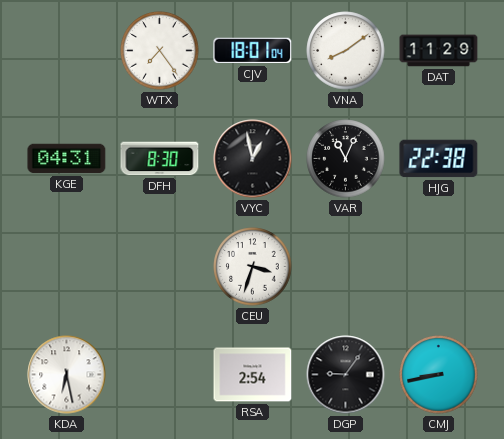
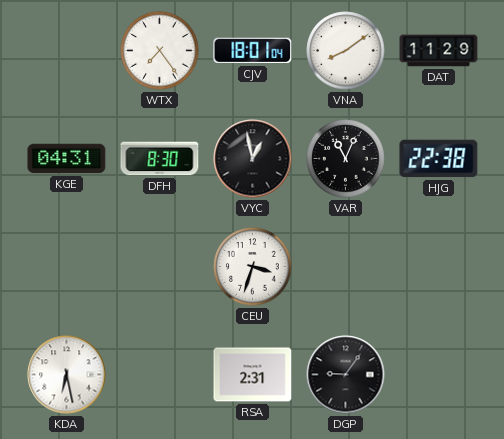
RSA: 2:54 -> 2:31
CMJ: 8:43 -> none
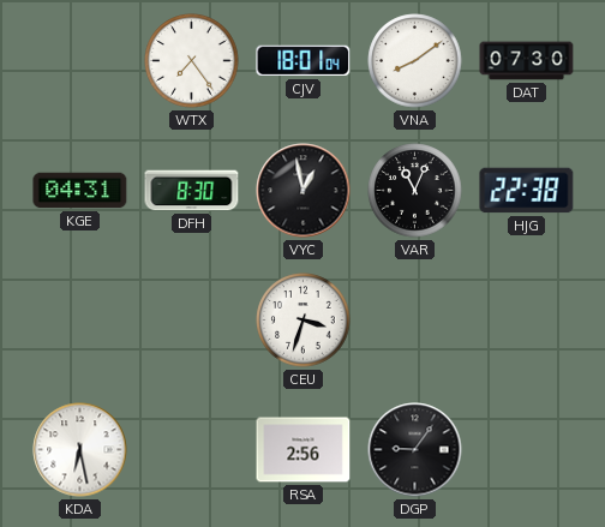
DAT: 11:29 -> 07:30
RSA: 2:31 -> 2:56
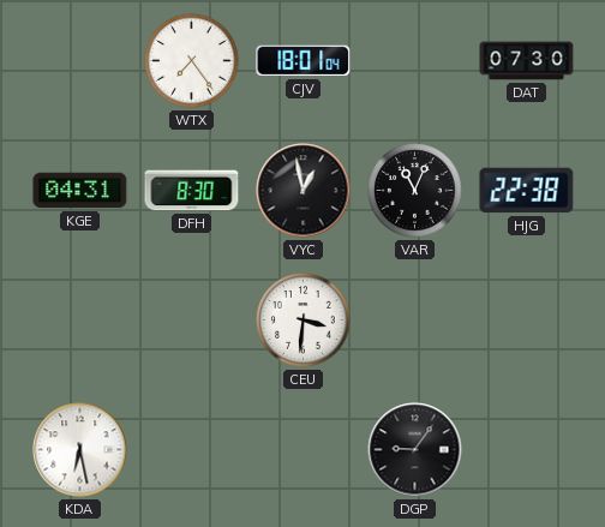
VNA: 8:09 -> none
CEU: 3:33 -> 3:31
RSA: 2:56 -> none
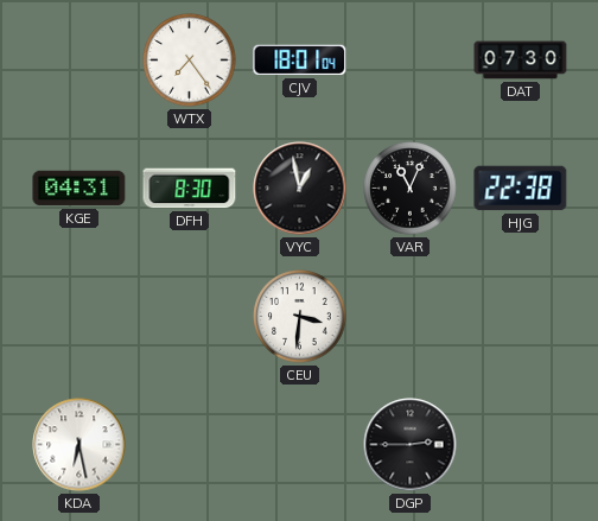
DGP: 9:06 -> 2:45
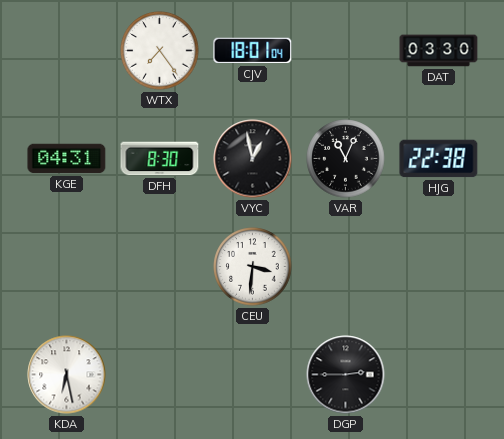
DAT: 07:30 -> 03:30
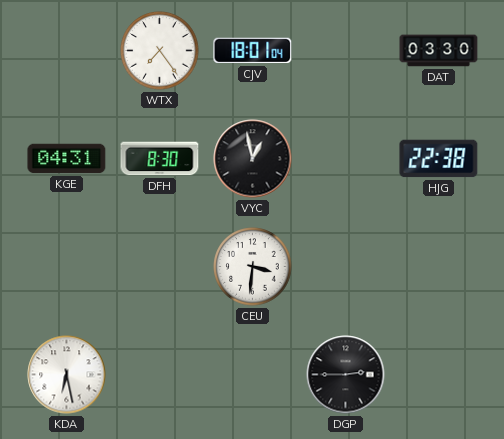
VAR: 11:04 -> none
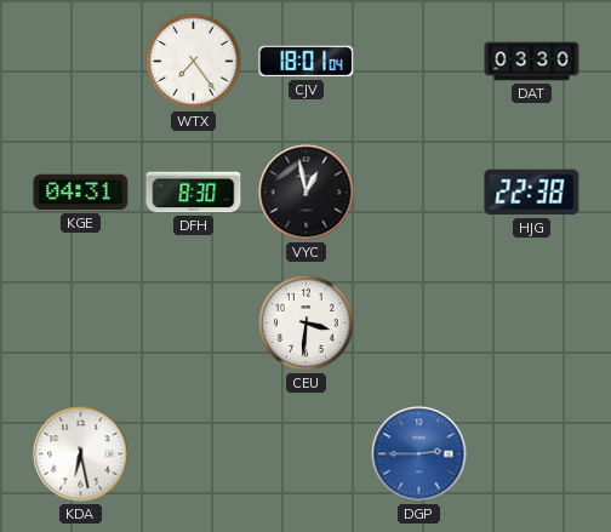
DGP dial: black -> blue
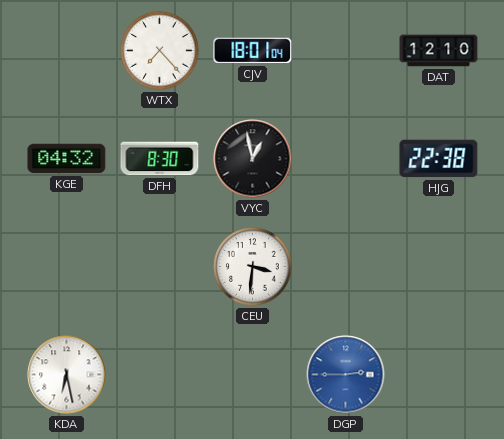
WTX: 7:24 -> 7:23
DAT: 03:30 -> 12:10
KGE: 04:31 -> 04:32
